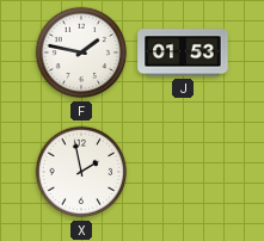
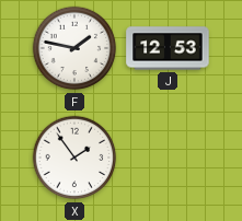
J: 01:53 -> 12:53
X: 1:58 -> 1:54
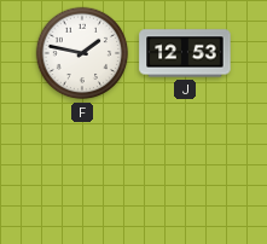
X: 1:54 -> none
